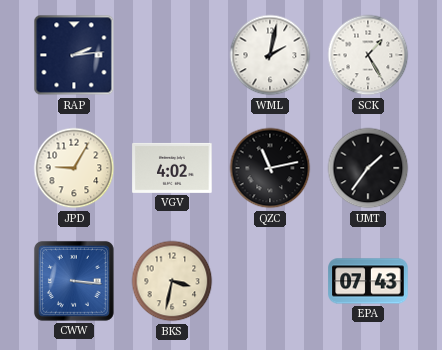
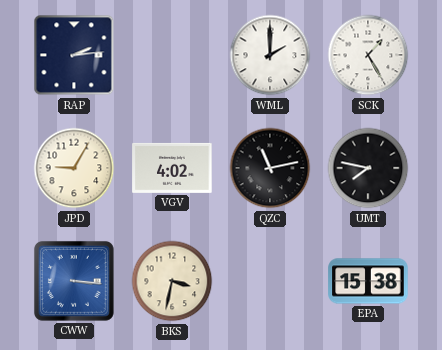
WML: 2:02 -> 2:00
UMT: 1:36 -> 7:47
EPA: 07:43 -> 15:38
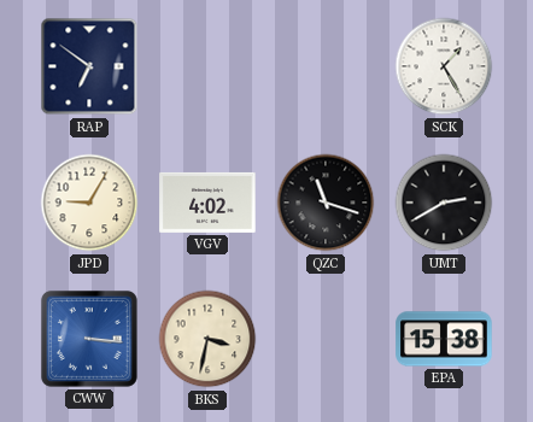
RAP: 2:14 -> 6:51
WML: 2:00 -> none
QZC: 11:13 -> 11:18
UMT: 7:47 -> 2:40
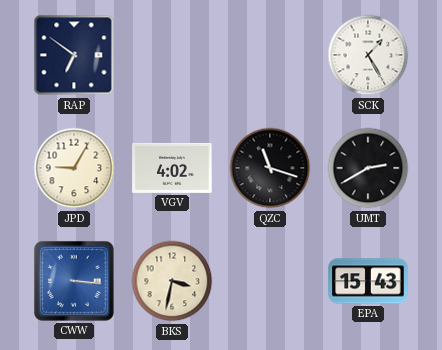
EPA: 15:38 -> 15:43
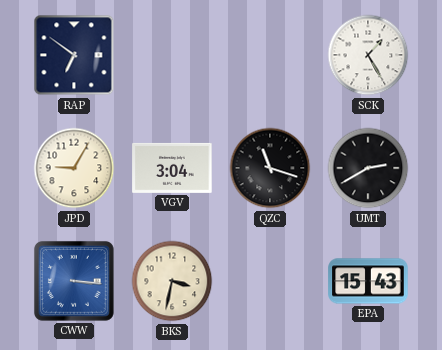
VGV: 4:02 -> 3:04
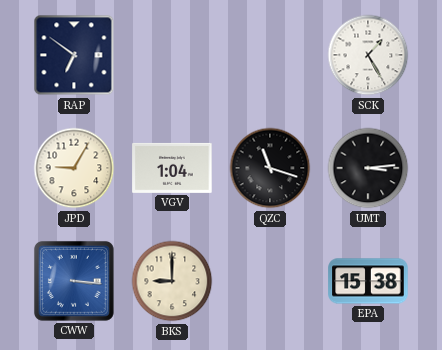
VGV: 3:04 -> 1:04
UMT: 2:40 -> 3:14
BKS: 3:32 -> 9:00
EPA: 15:43 -> 15:38
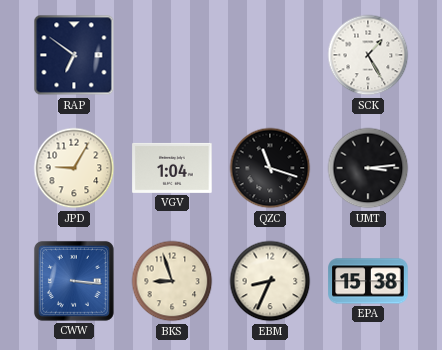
BKS: 9:00 -> 8:57
EBM: none -> 8:34
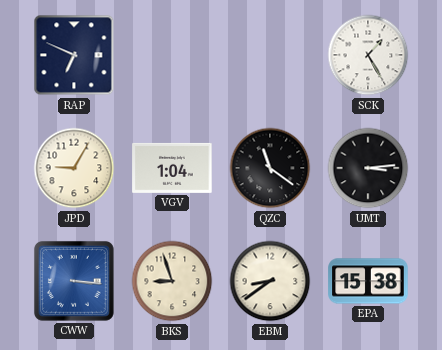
RAP: 6:51 -> 6:49
QZC: 11:18 -> 11:21
EBM: 8:34 -> 8:39
